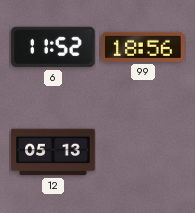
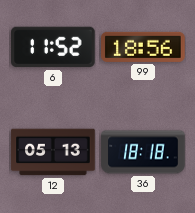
36: none -> 18:18
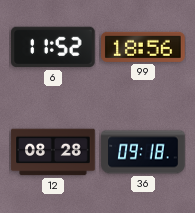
12: 05:13 -> 08:28
36: 18:18 -> 09:18
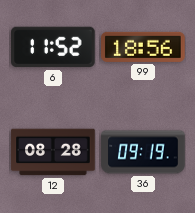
36: 09:18 -> 09:19
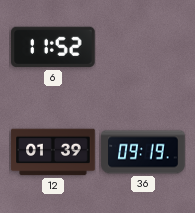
99: 18:56 -> none
12: 08:28 -> 01:39
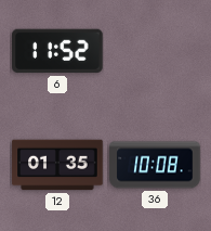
12: 01:39 -> 01:35
36: 09:19 -> 10:08
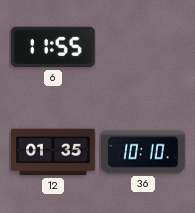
6: 11:52 -> 11:55
36: 10:08 -> 10:10
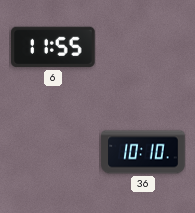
12: 01:35 -> none
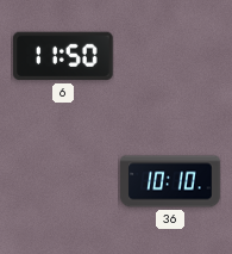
6: 11:55 -> 11:50
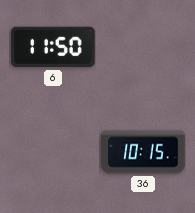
36: 10:10 -> 10:15
